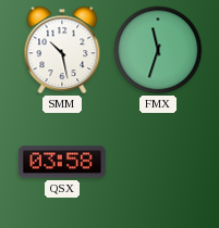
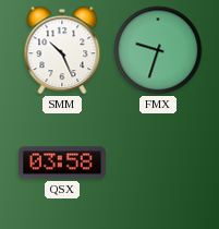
SMM: 10:28 -> 10:26
FMX: 11:33 -> 9:33
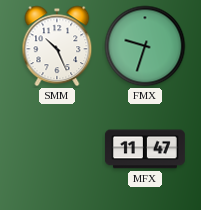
QSX: 03:58 -> none
MFX: none -> 11:47
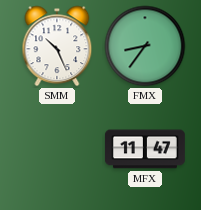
FMX: 9:33 -> 8:36
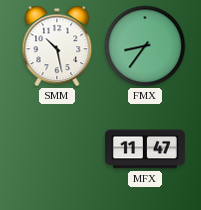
SMM: 10:26 -> 10:28
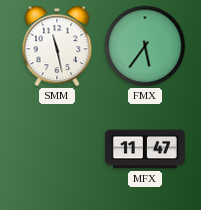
SMM: 10:28 -> 11:28
FMX: 8:36 -> 5:36
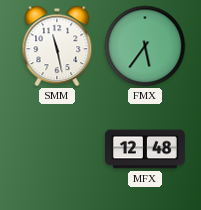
MFX: 11:47 -> 12:48
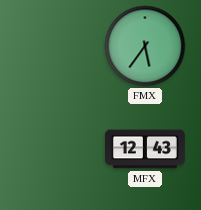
SMM: 11:28 -> none
MFX: 12:48 -> 12:43
